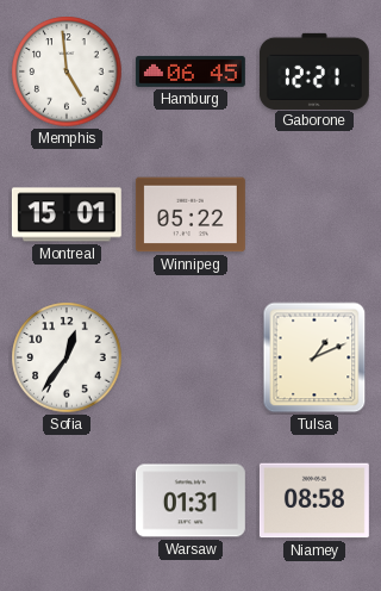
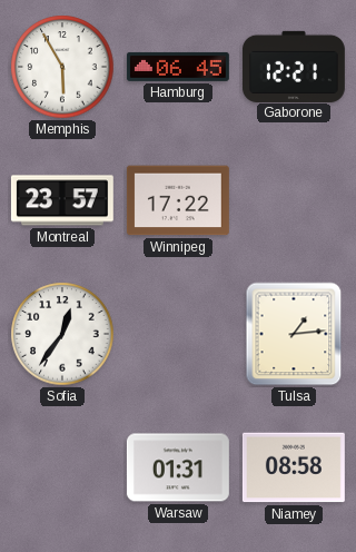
Memphis: 4:59 -> 5:55
Montreal: 15:01 -> 23:57
Winnipeg: 05:22 -> 17:22
Tulsa: 1:11 -> 1:14
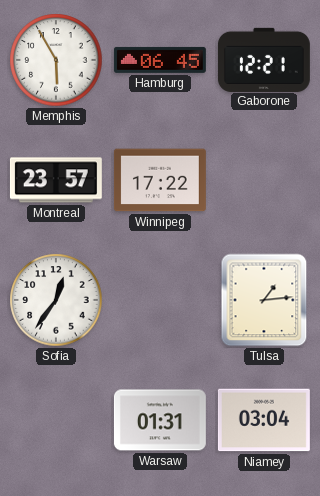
Niamey: 08:58 -> 03:04
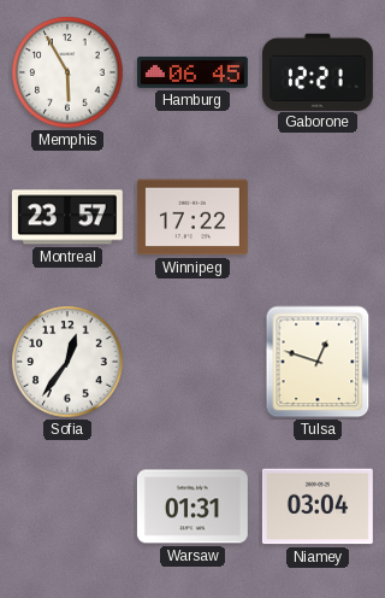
Tulsa: 1:14 -> 12:48
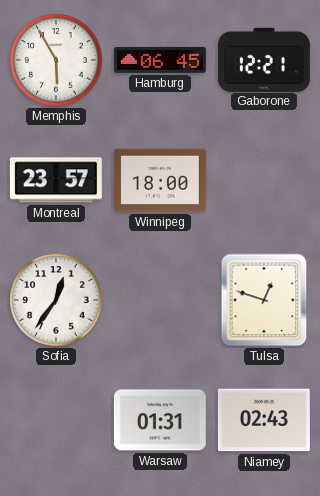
Winnipeg: 17:22 -> 18:00
Niamey: 03:04 -> 02:43
